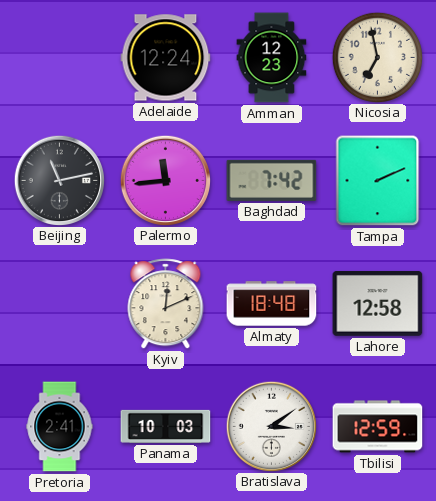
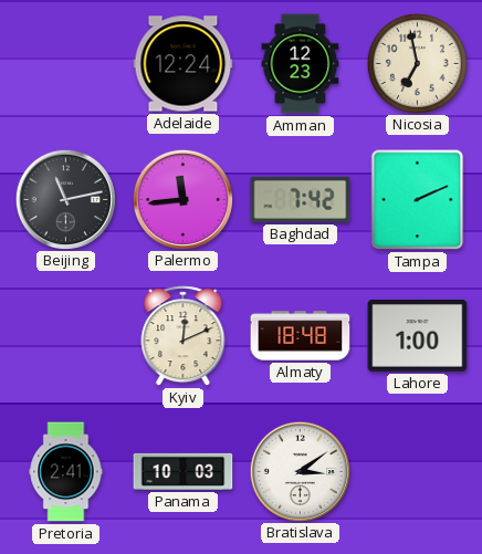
Lahore: 12:58 -> 1:00
Tbilisi: 12:59 -> none
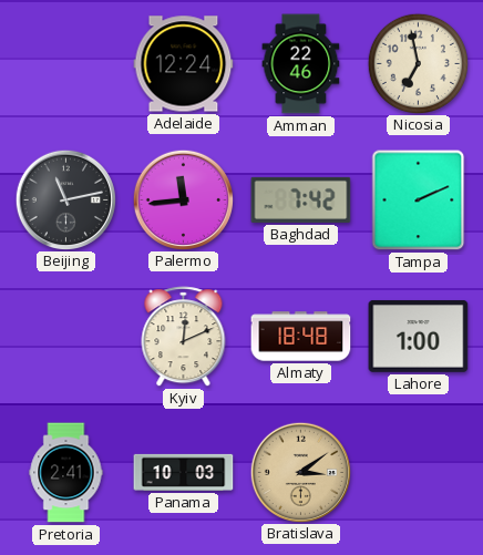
Amman: 12:23 -> 22:46
Bratislava dial: white -> champagne
